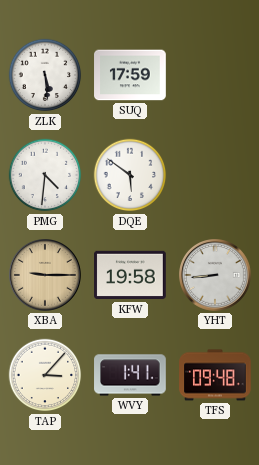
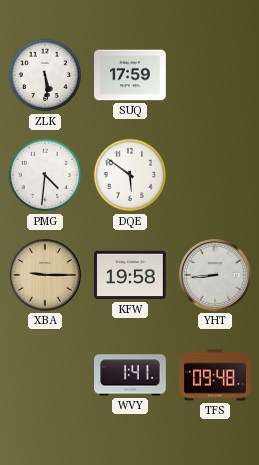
TAP: 3:07 -> none
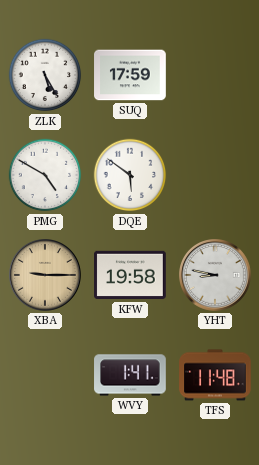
ZLK: 5:29 -> 5:25
PMG: 4:31 -> 4:50
YHT: 8:44 -> 8:47
TFS: 09:48 -> 11:48
